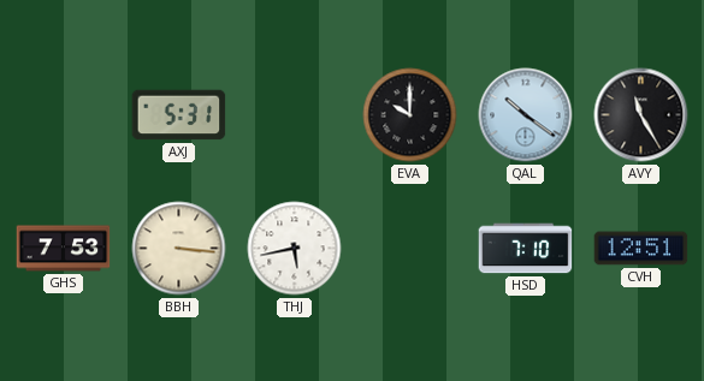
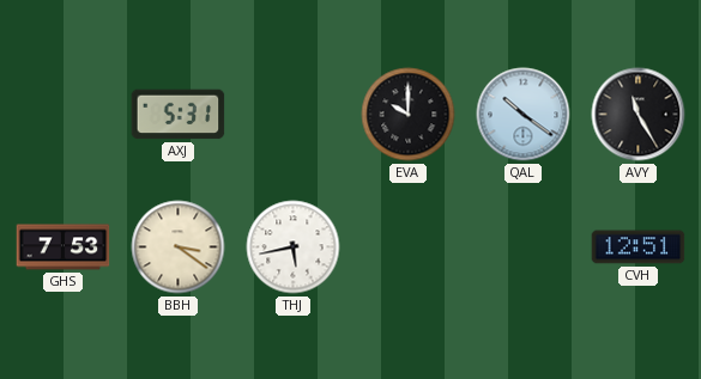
BBH: 3:16 -> 3:21
HSD: 7:10 -> none
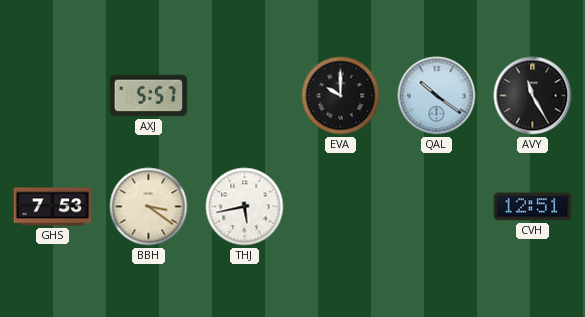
AXJ: 5:31 -> 5:57
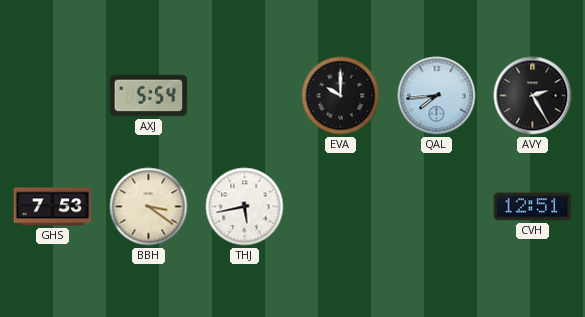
AXJ: 5:57 -> 5:54
QAL: 10:21 -> 7:44
AVY: 11:25 -> 2:25
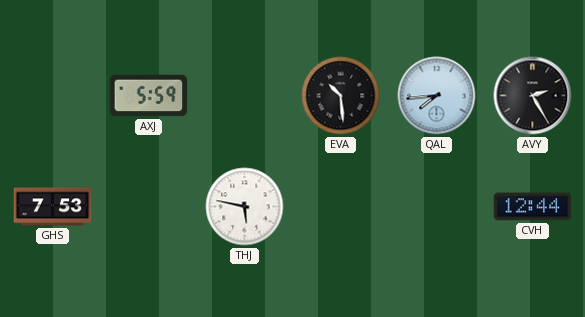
AXJ: 5:54 -> 5:59
EVA: 10:00 -> 10:29
BBH: 3:21 -> none
THJ: 5:43 -> 5:47
CVH: 12:51 -> 12:44
